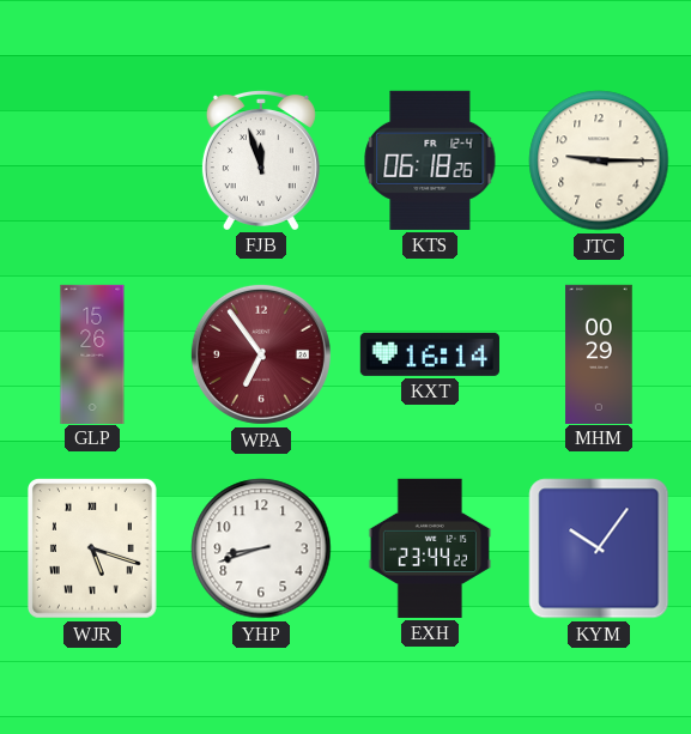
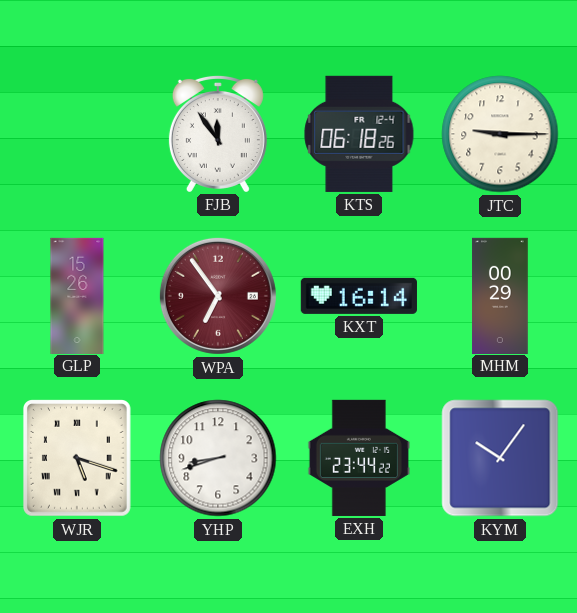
FJB: 11:57 -> 11:54
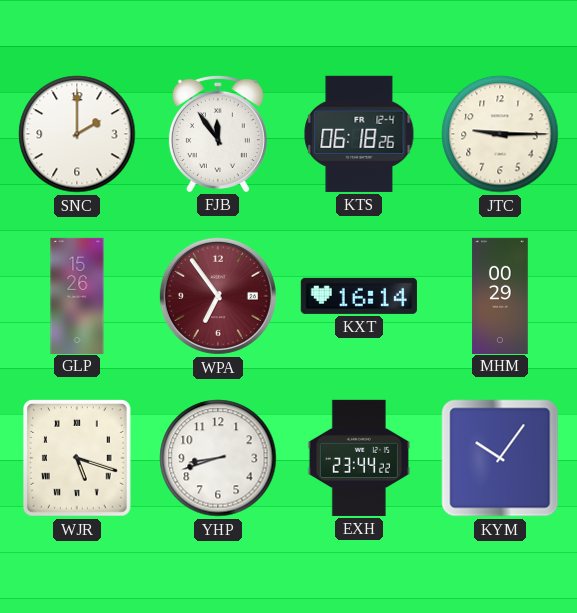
SNC: none -> 2:00
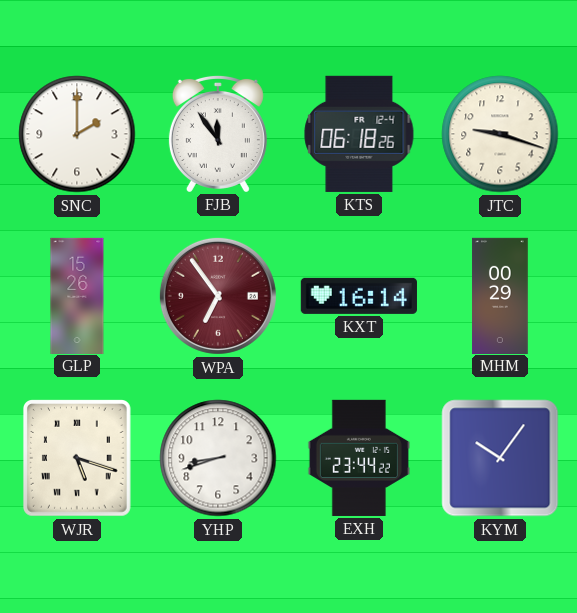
JTC: 9:15 -> 9:18
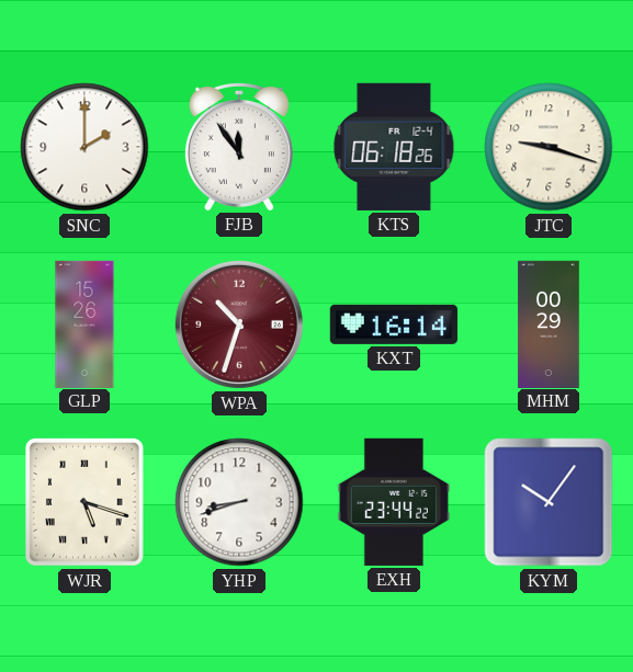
WPA: 6:54 -> 10:33
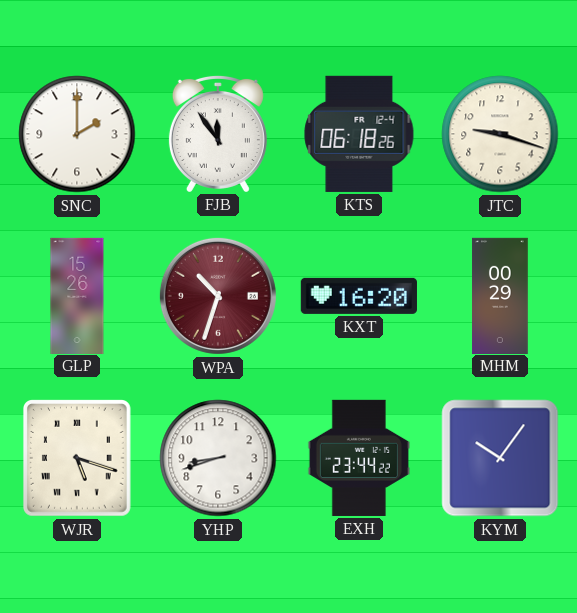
KXT: 16:14 -> 16:20
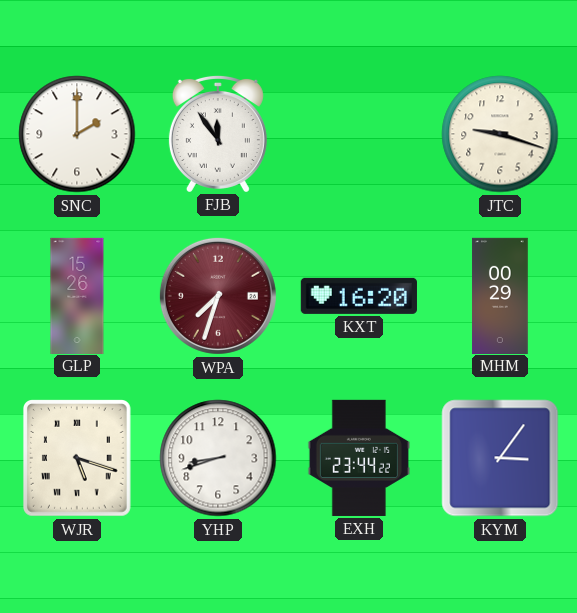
KTS: 06:18 -> none
WPA: 10:33 -> 7:33
KYM: 10:06 -> 3:06
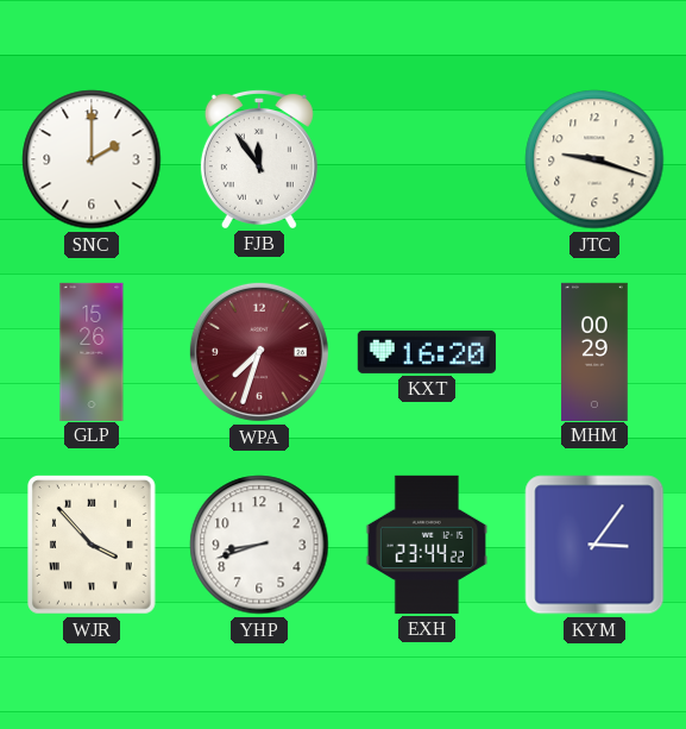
WJR: 5:18 -> 3:53
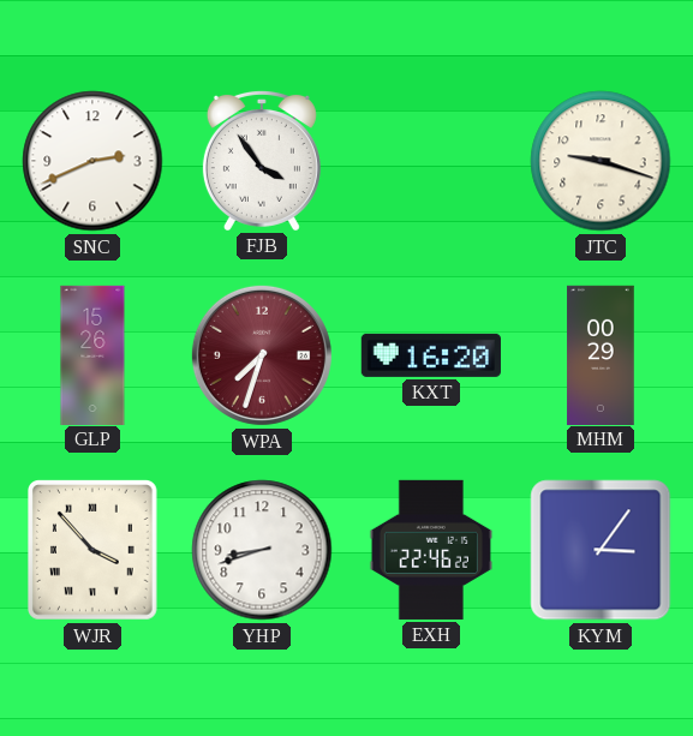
SNC: 2:00 -> 2:41
FJB: 11:54 -> 3:54
EXH: 23:44 -> 22:46
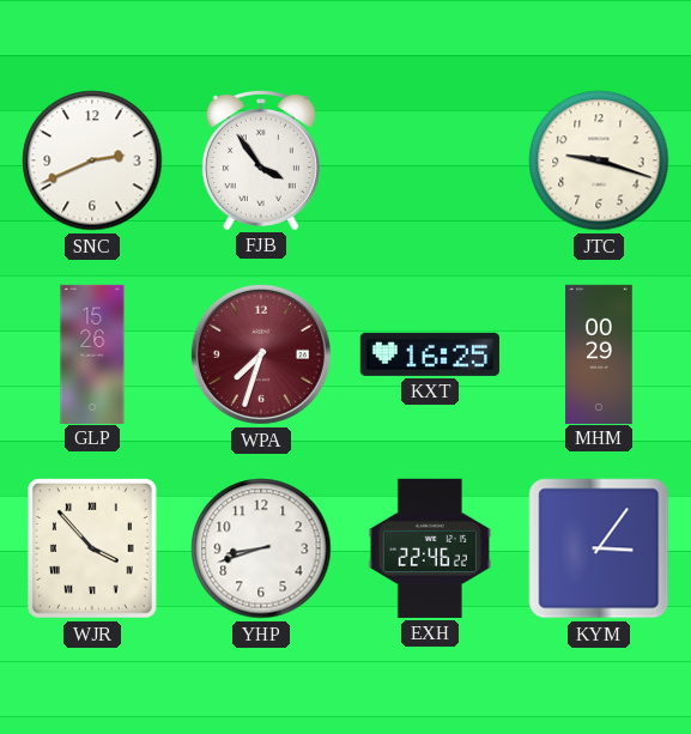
KXT: 16:20 -> 16:25
